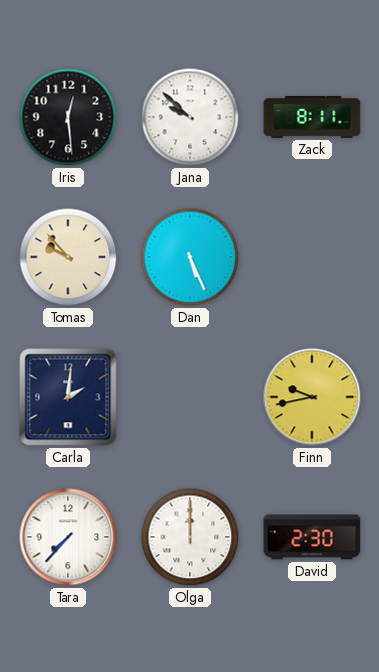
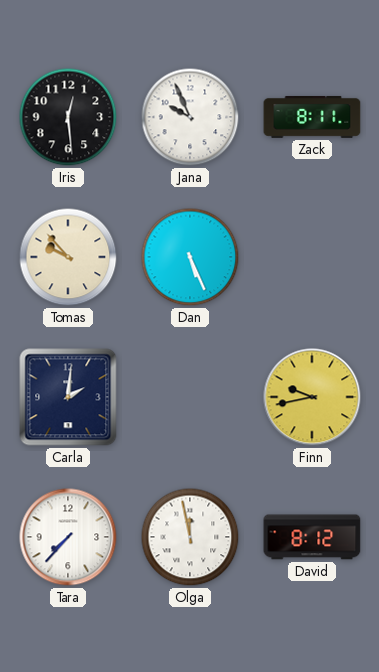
Jana: 9:52 -> 9:56
Olga: 12:00 -> 11:58
David: 2:30 -> 8:12
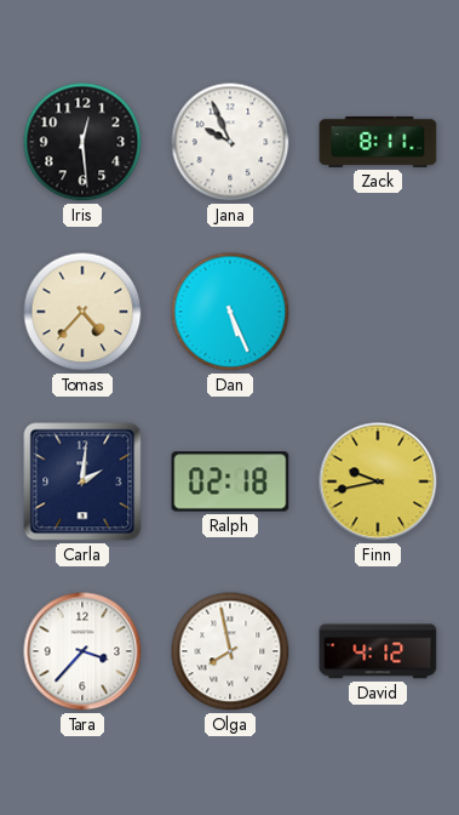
Tomas: 9:53 -> 4:37
Ralph: none -> 02:18
Tara: 7:37 -> 3:37
Olga: 11:58 -> 7:58
David: 8:12 -> 4:12
